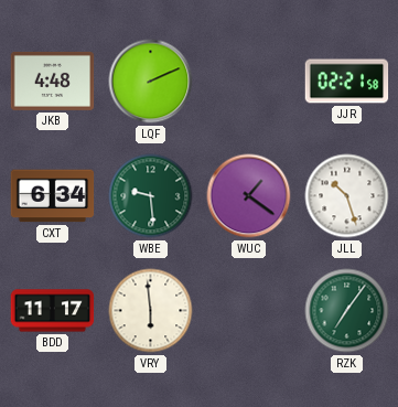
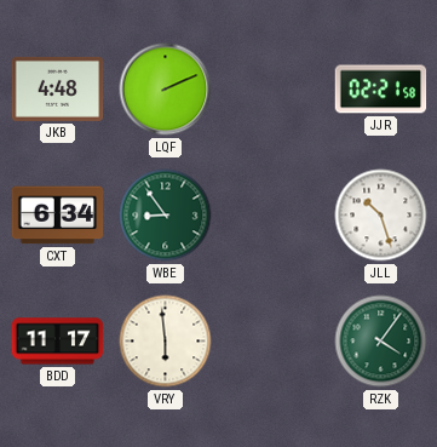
WBE: 9:29 -> 8:54
WUC: 1:21 -> none
RZK: 7:06 -> 4:06
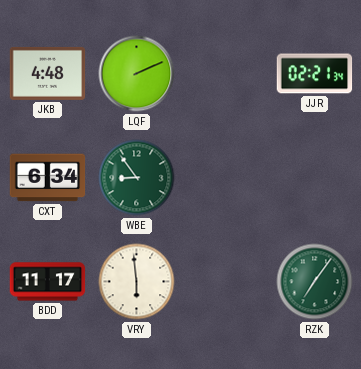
JJR: 02:21:58 -> 02:21:34
JLL: 10:27 -> none
RZK: 4:06 -> 7:06
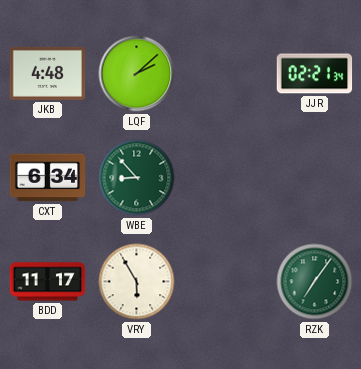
LQF: 2:11 -> 2:08
WBE: 8:54 -> 8:53
VRY: 5:59 -> 5:55
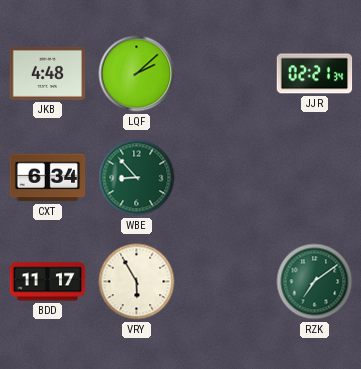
RZK: 7:06 -> 7:09
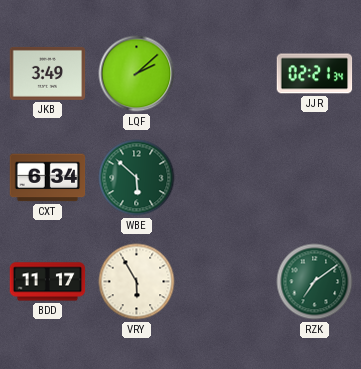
JKB: 4:48 -> 3:49
WBE: 8:53 -> 5:52
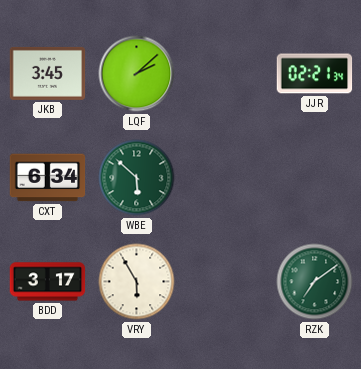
JKB: 3:49 -> 3:45
BDD: 11:17 -> 3:17
